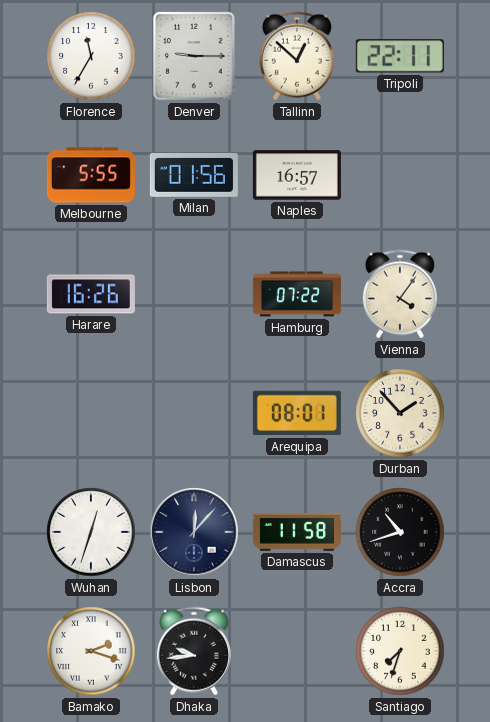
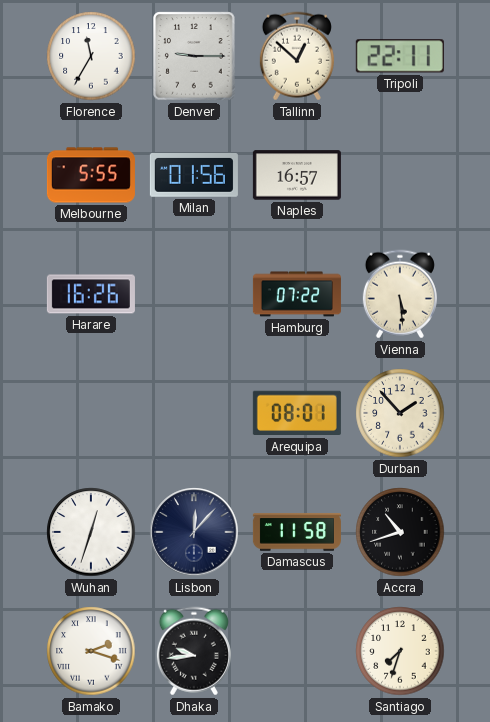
Vienna: 4:06 -> 5:29
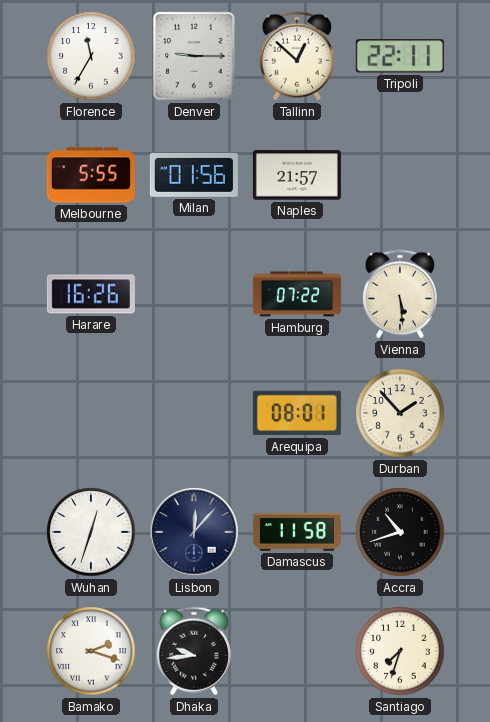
Naples: 16:57 -> 21:57
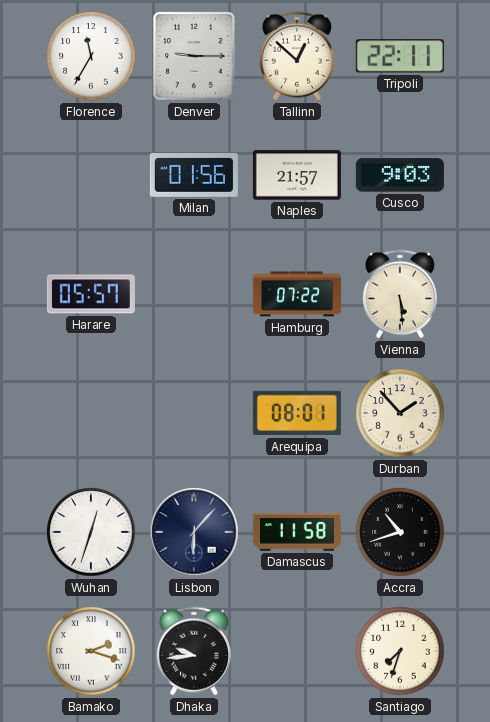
Melbourne: 5:55 -> none
Cusco: none -> 9:03
Harare: 16:26 -> 05:57
Lisbon: 12:07 -> 6:07
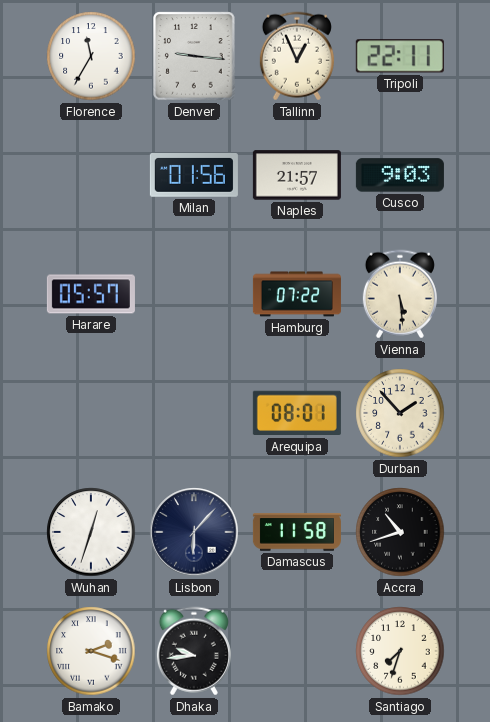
Denver: 9:15 -> 9:16
Tallinn: 12:52 -> 12:56
